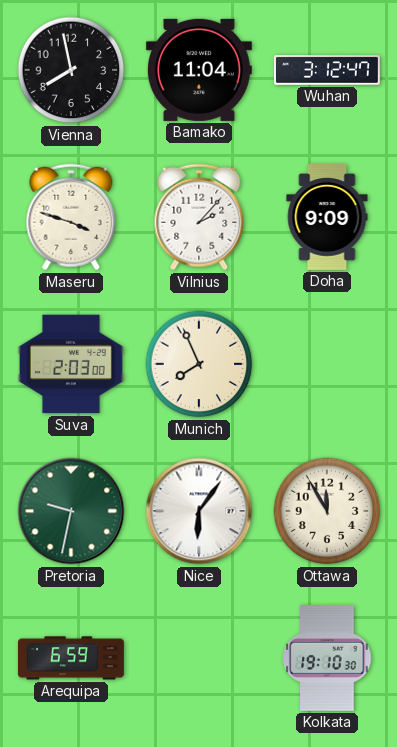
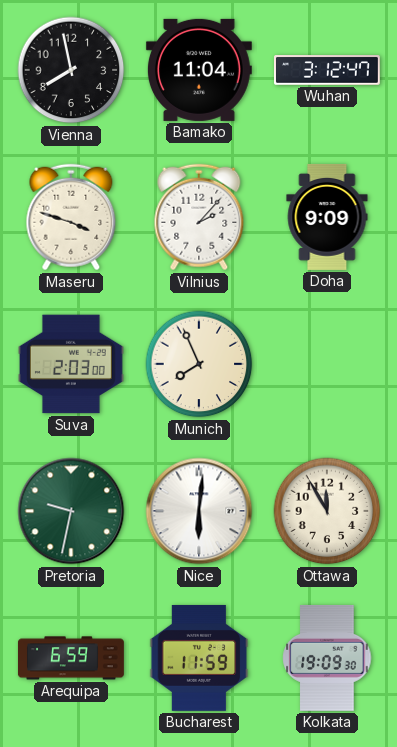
Nice: 6:06 -> 6:01
Bucharest: none -> 11:59
Kolkata: 19:10 -> 19:09
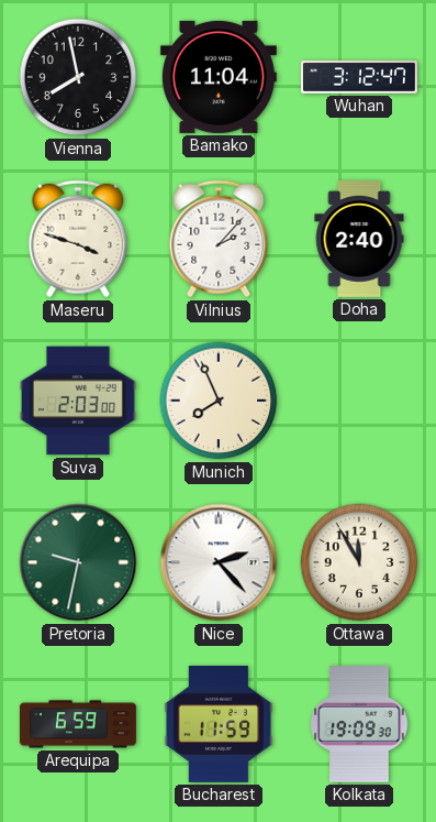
Doha: 9:09 -> 2:40
Nice: 6:01 -> 2:23
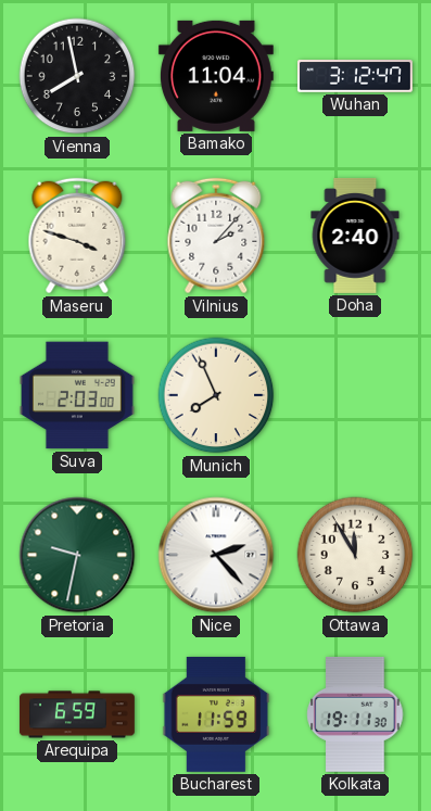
Kolkata: 19:09 -> 19:11
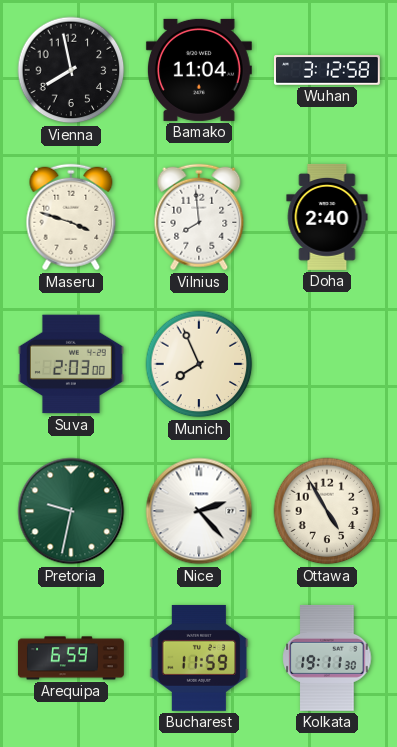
Wuhan: 3:12:47 -> 3:12:58
Vilnius: 2:07 -> 7:59
Ottawa: 11:55 -> 4:55
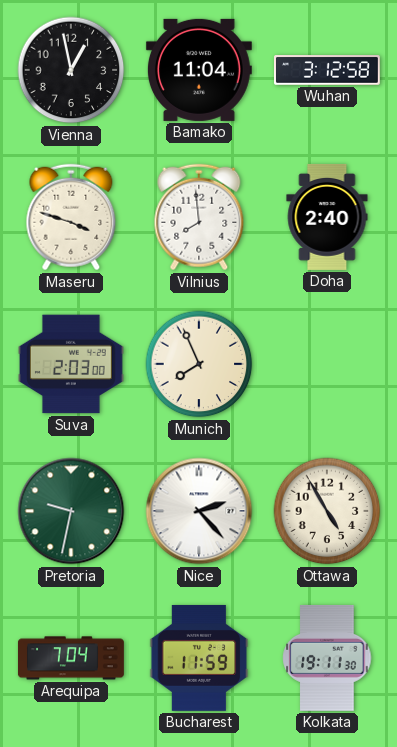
Vienna: 7:58 -> 12:58
Arequipa: 6:59 -> 7:04
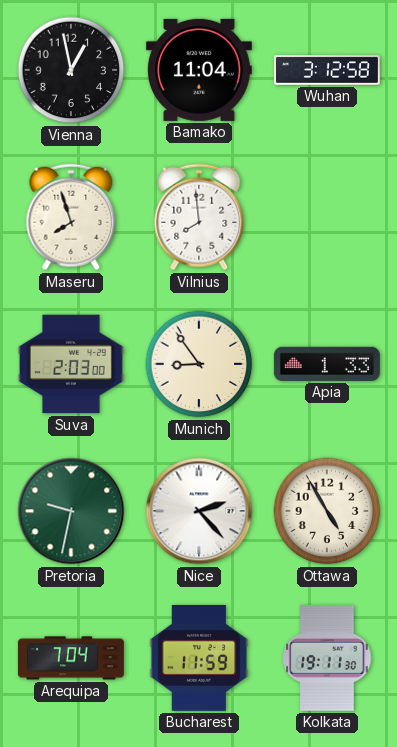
Maseru: 3:48 -> 7:57
Doha: 2:40 -> none
Munich: 7:56 -> 8:54
Apia: none -> 1:33
